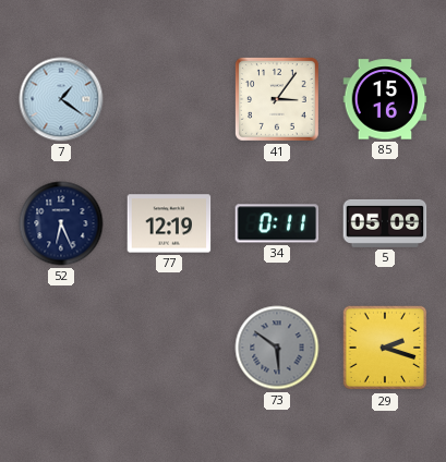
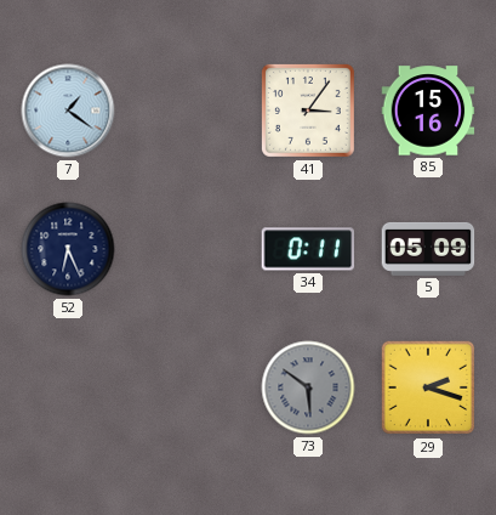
77: 12:19 -> none
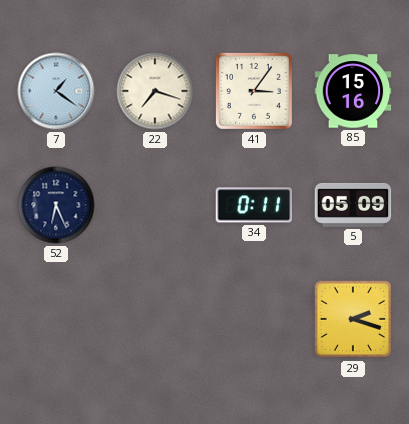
22: none -> 7:18
73: 5:51 -> none
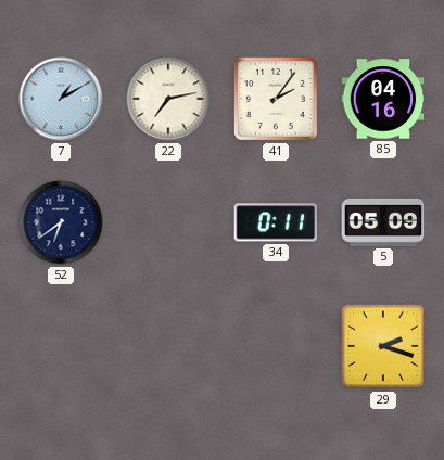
7: 1:21 -> 1:10
22: 7:18 -> 7:13
41: 3:06 -> 2:06
85: 15:16 -> 04:16
52: 6:26 -> 6:39
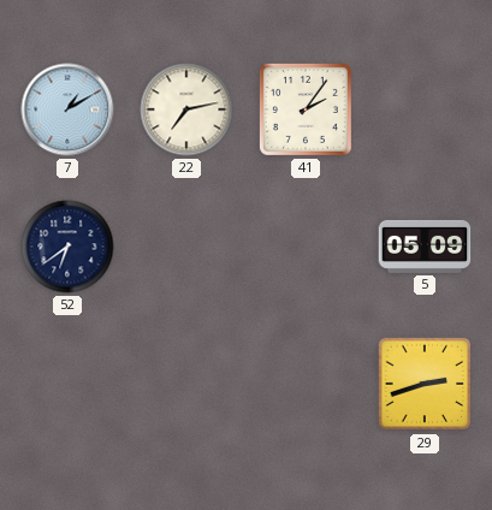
85: 04:16 -> none
34: 0:11 -> none
29: 2:18 -> 2:42
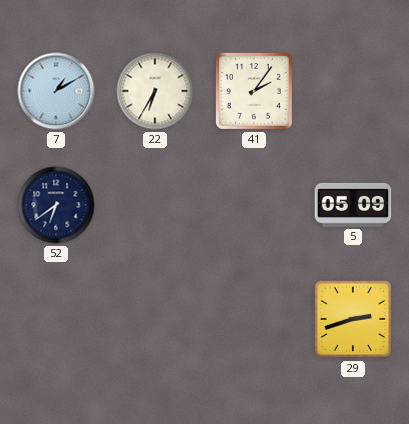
22: 7:13 -> 6:35
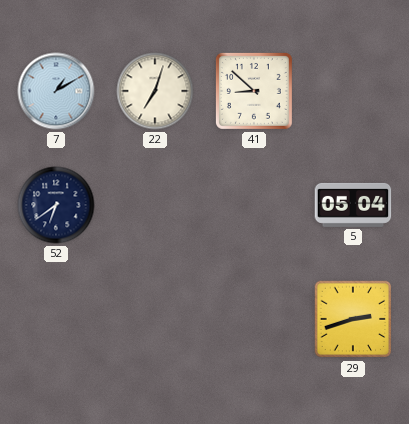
22: 6:35 -> 7:03
41: 2:06 -> 8:52
5: 05:09 -> 05:04
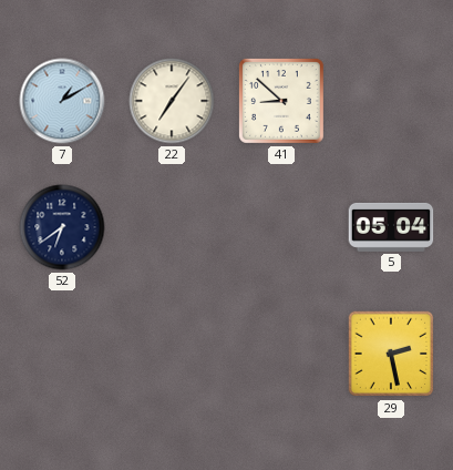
22: 7:03 -> 7:06
29: 2:42 -> 2:28
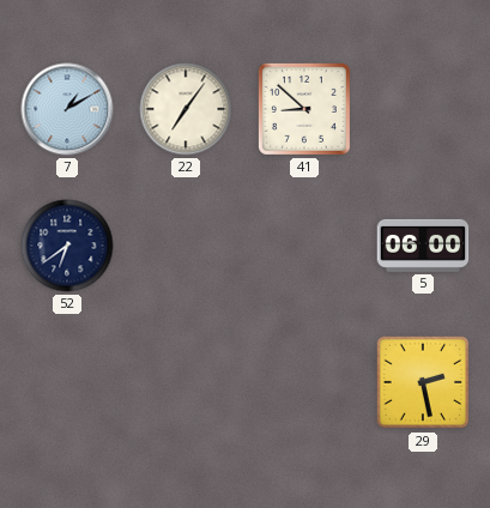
5: 05:04 -> 06:00
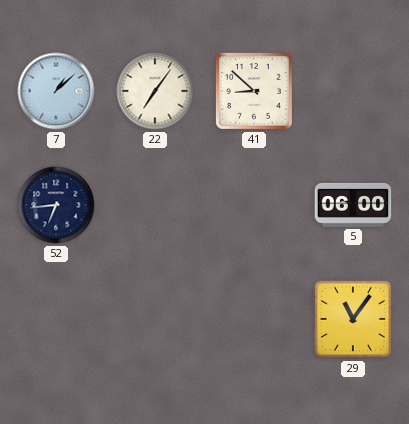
7: 1:10 -> 1:08
52: 6:39 -> 6:44
29: 2:28 -> 11:06
